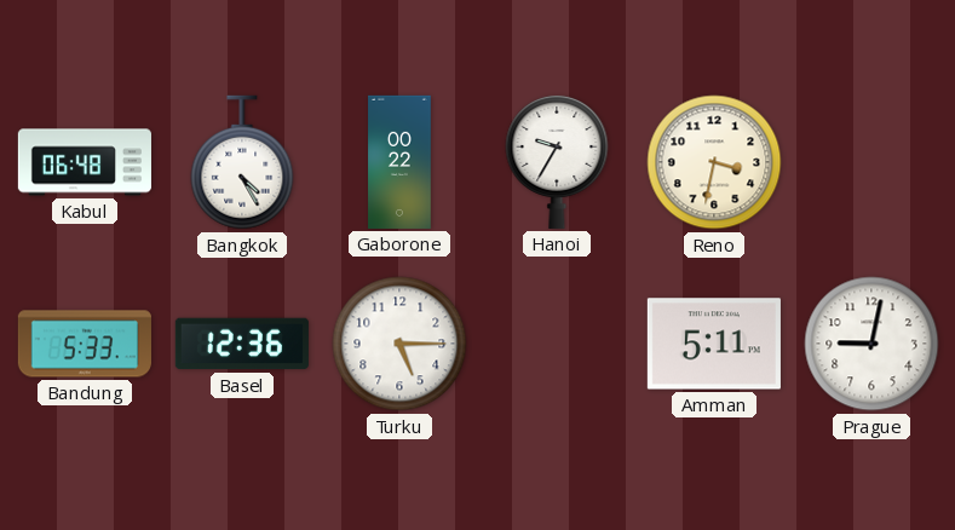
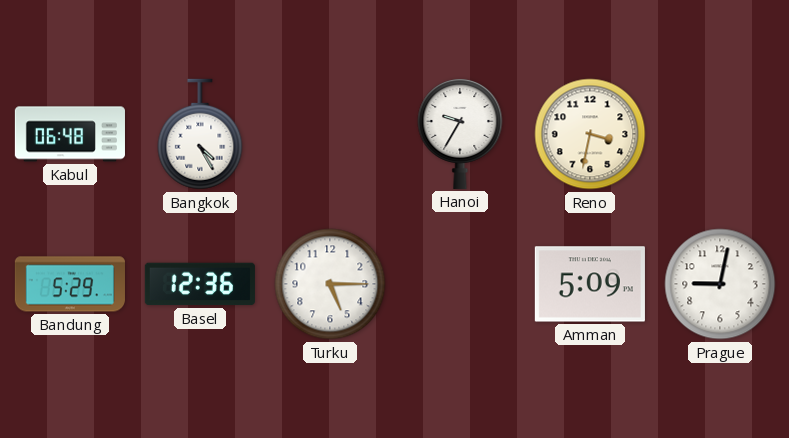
Gaborone: 00:22 -> none
Bandung: 5:33 -> 5:29
Amman: 5:11 -> 5:09
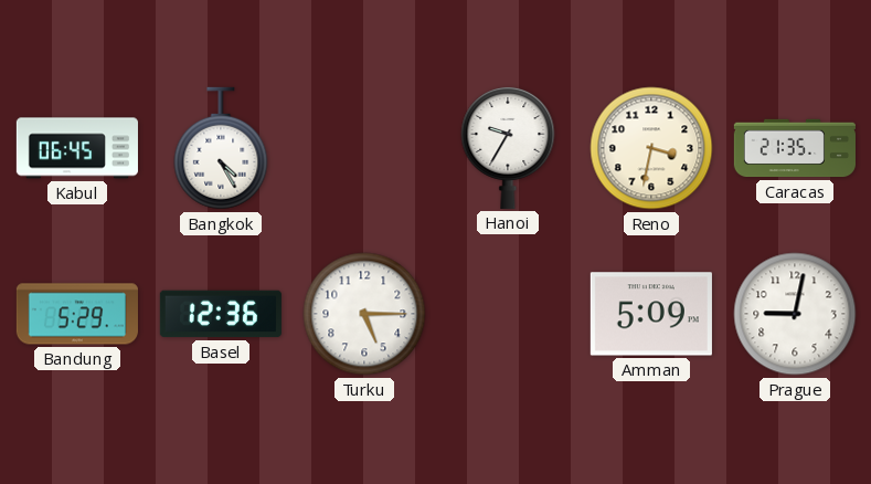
Kabul: 06:48 -> 06:45
Caracas: none -> 21:35
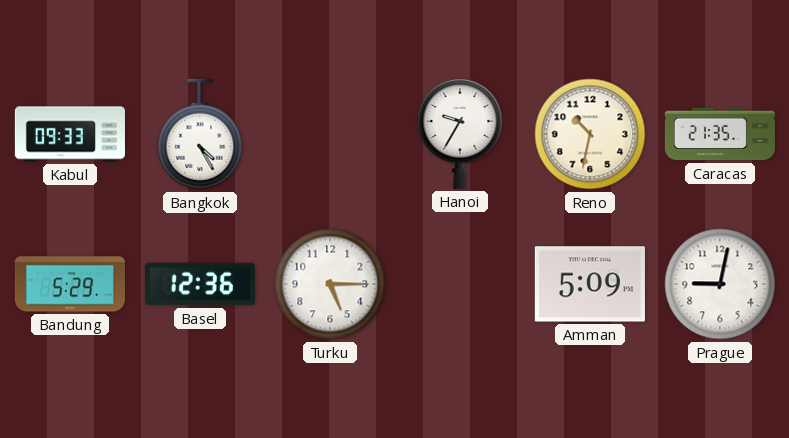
Kabul: 06:45 -> 09:33
Reno: 3:32 -> 10:32
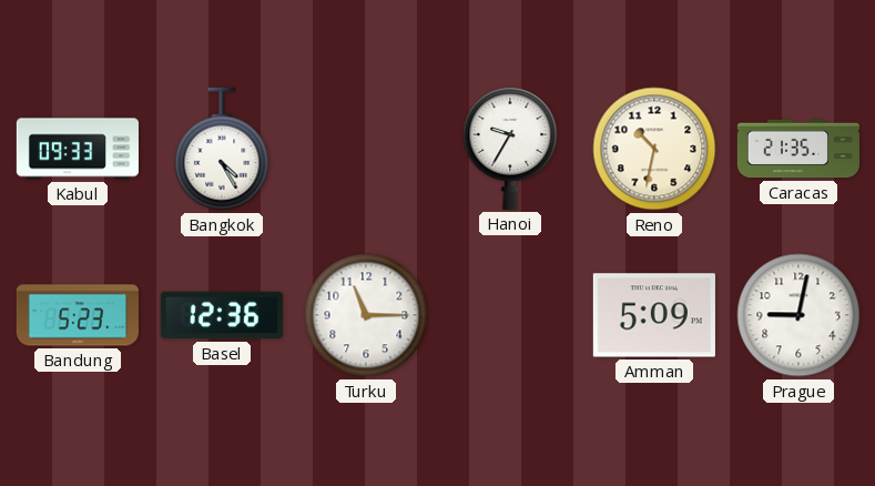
Bandung: 5:29 -> 5:23
Turku: 5:15 -> 11:15
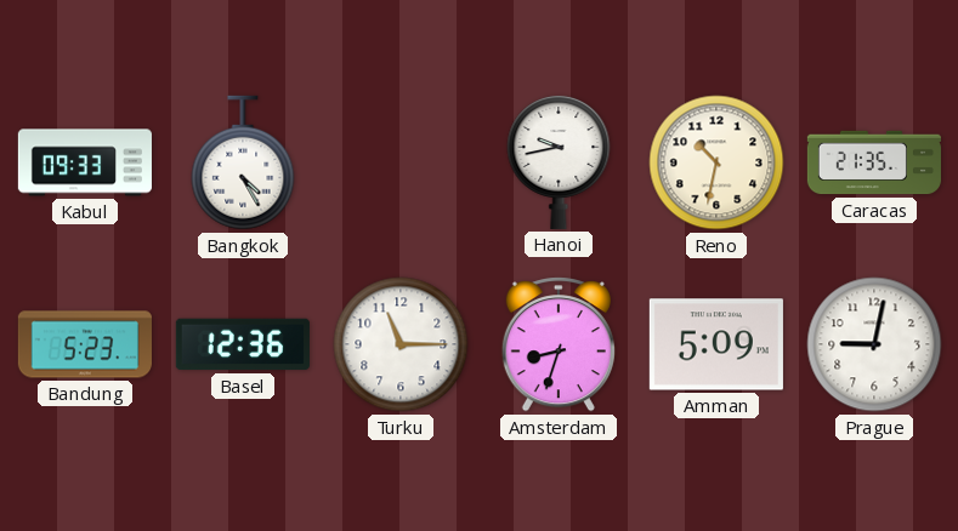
Hanoi: 9:35 -> 9:43
Amsterdam: none -> 8:33
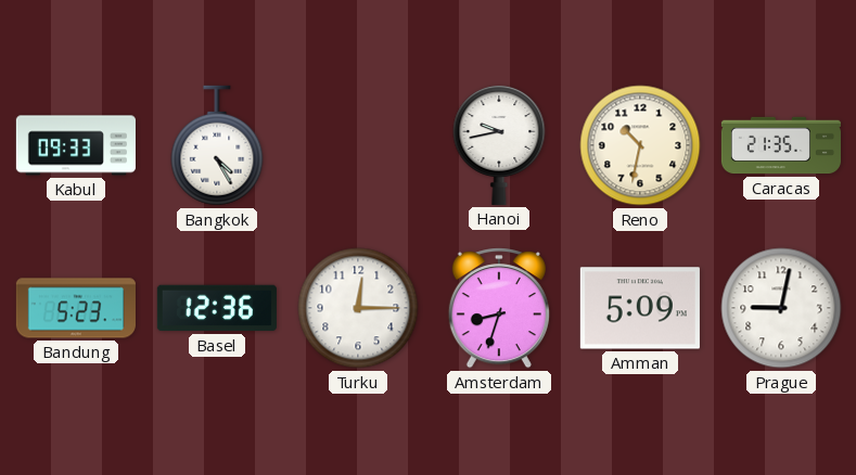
Turku: 11:15 -> 12:15
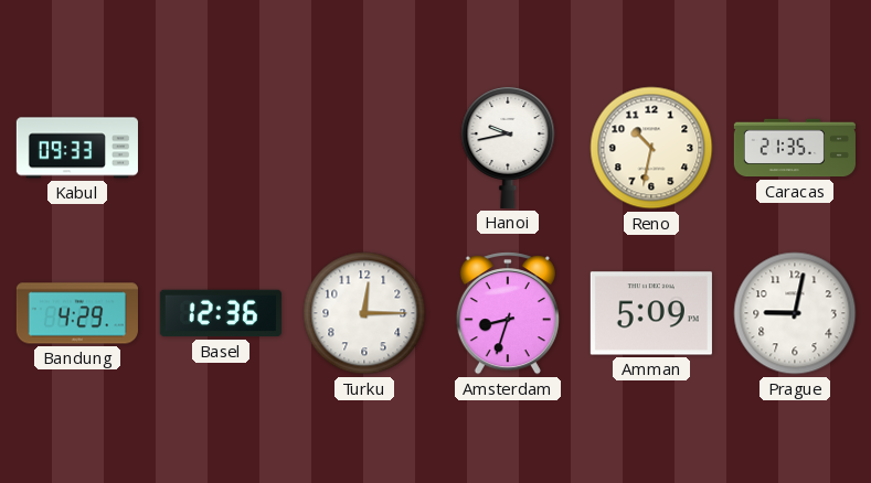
Bangkok: 4:25 -> none
Bandung: 5:23 -> 4:29
